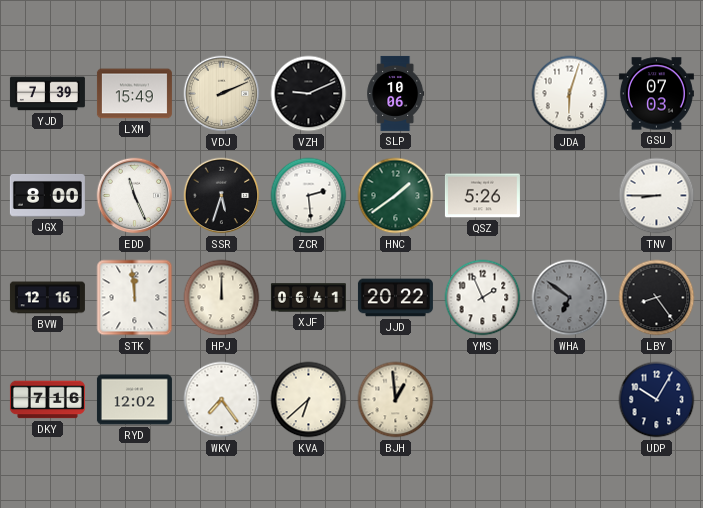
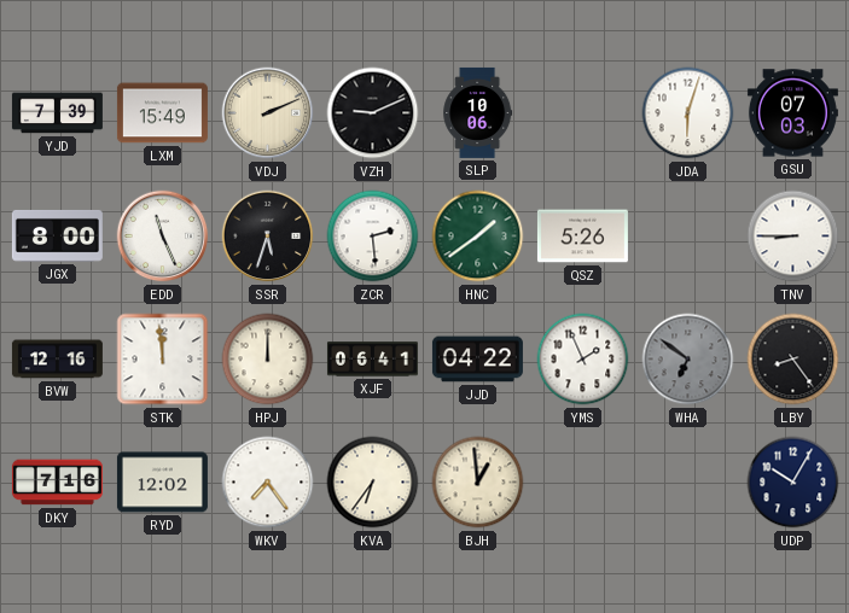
JJD: 20:22 -> 04:22
KVA: 6:38 -> 6:36
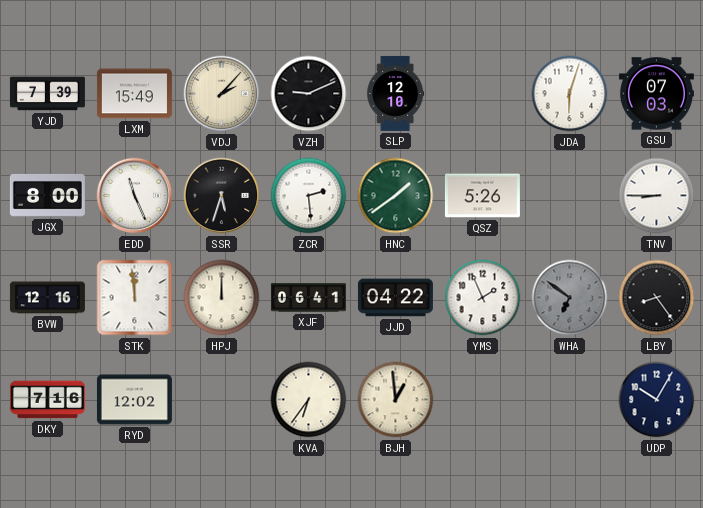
VDJ: 2:11 -> 2:07
SLP: 10:06 -> 12:10
WKV: 7:24 -> none
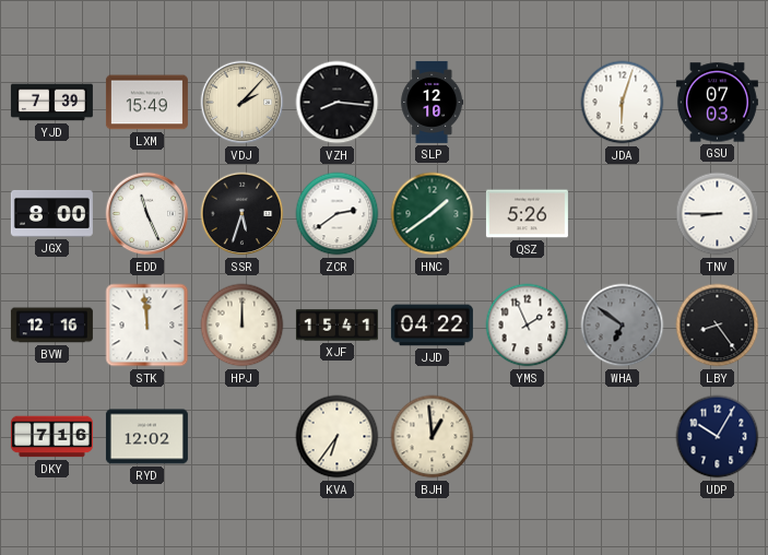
VZH: 9:11 -> 8:16
ZCR: 2:29 -> 2:39
XJF: 06:41 -> 15:41
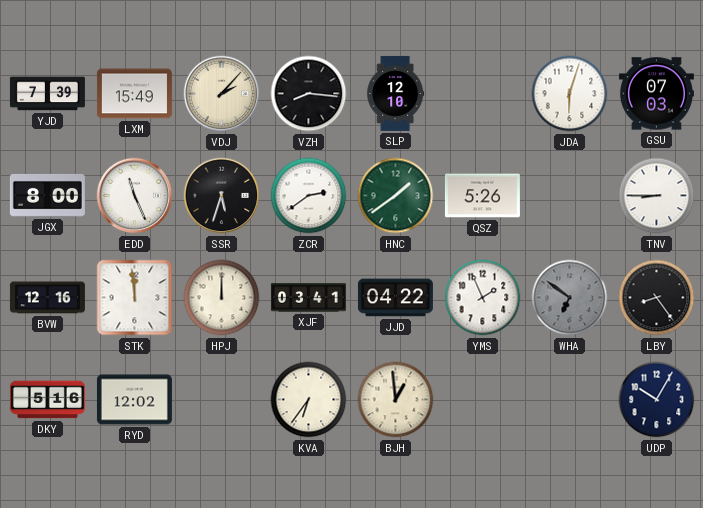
XJF: 15:41 -> 03:41
DKY: 7:16 -> 5:16
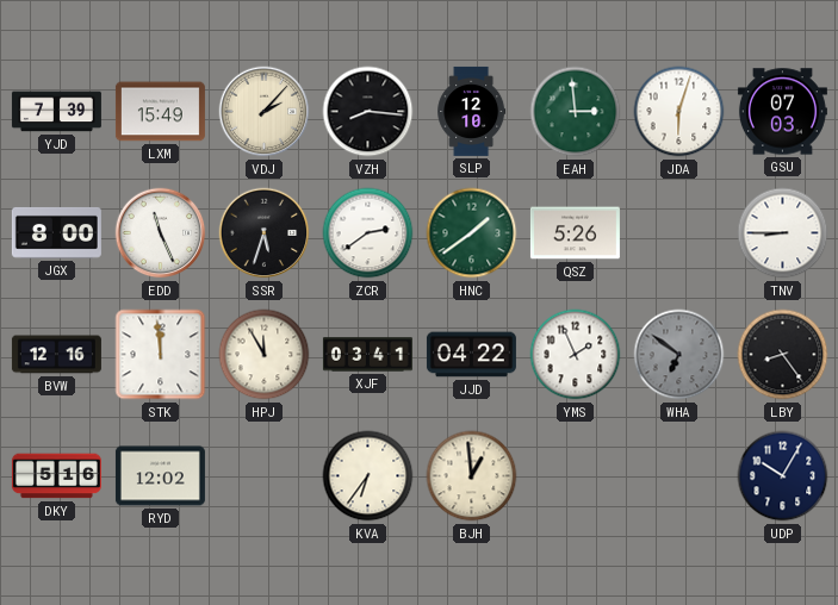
EAH: none -> 2:59
HPJ: 12:00 -> 11:55
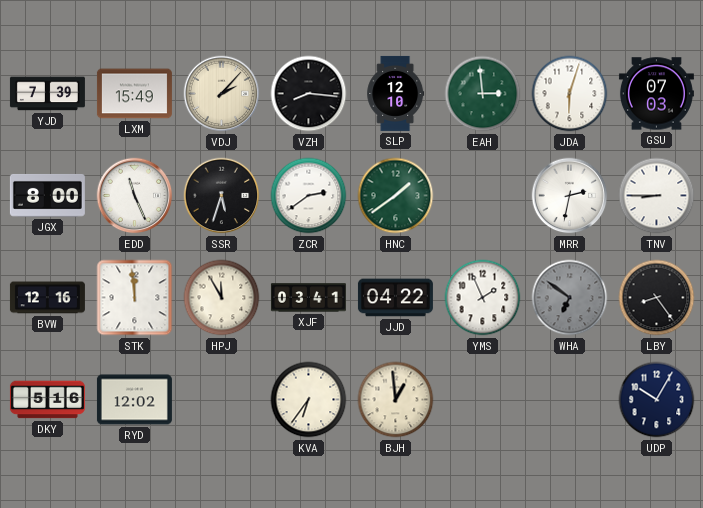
QSZ: 5:26 -> none
MRR: none -> 2:32
